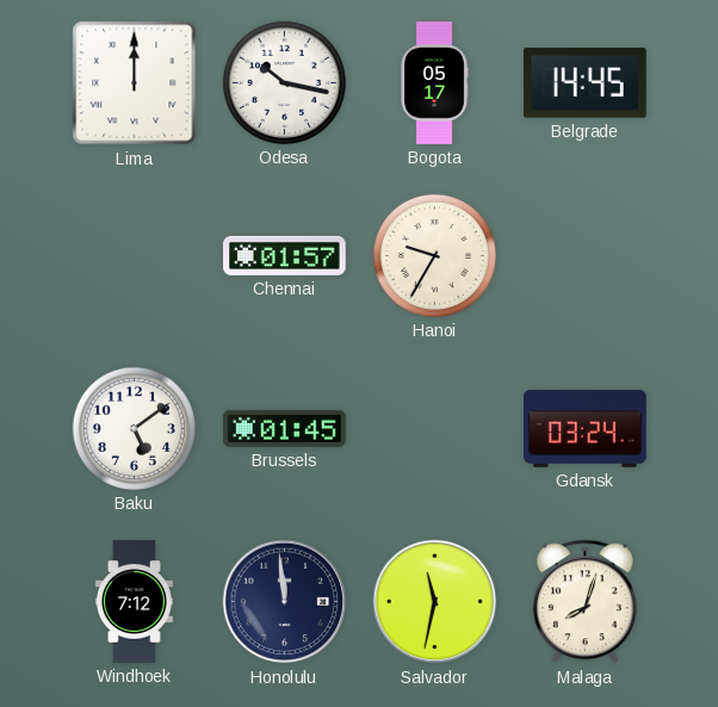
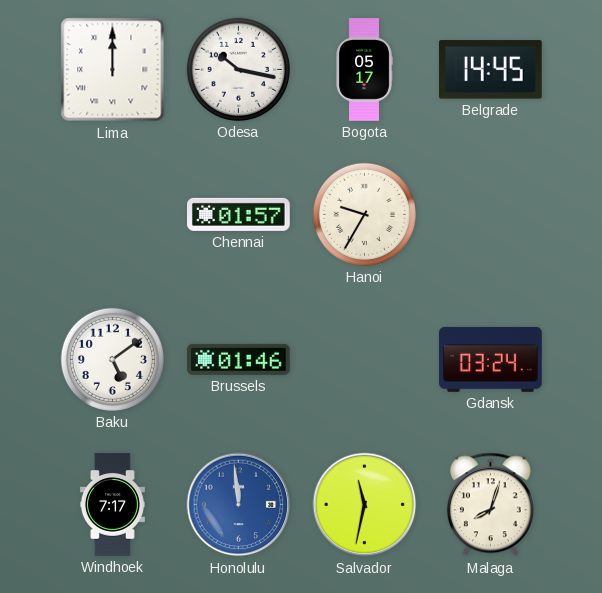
Brussels: 01:45 -> 01:46
Windhoek: 7:12 -> 7:17
Honolulu dial: navy -> blue
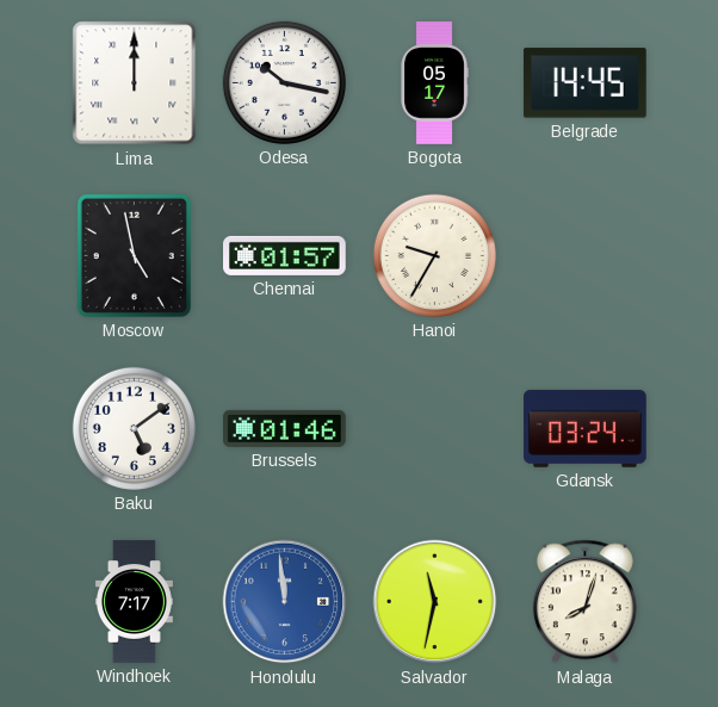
Moscow: none -> 4:58
